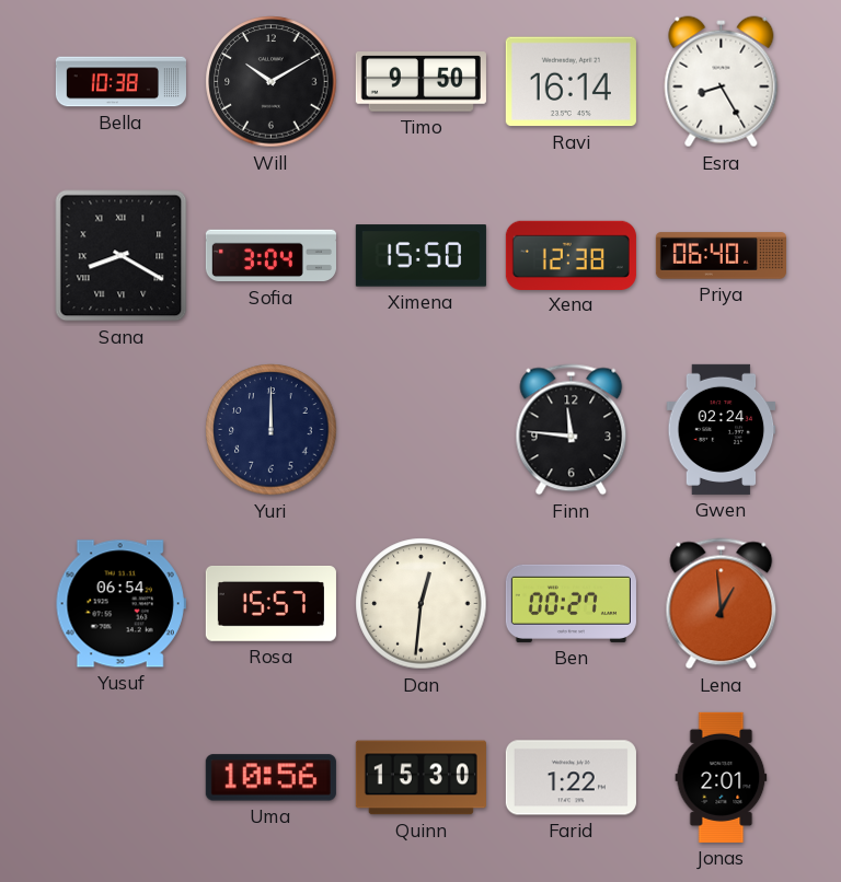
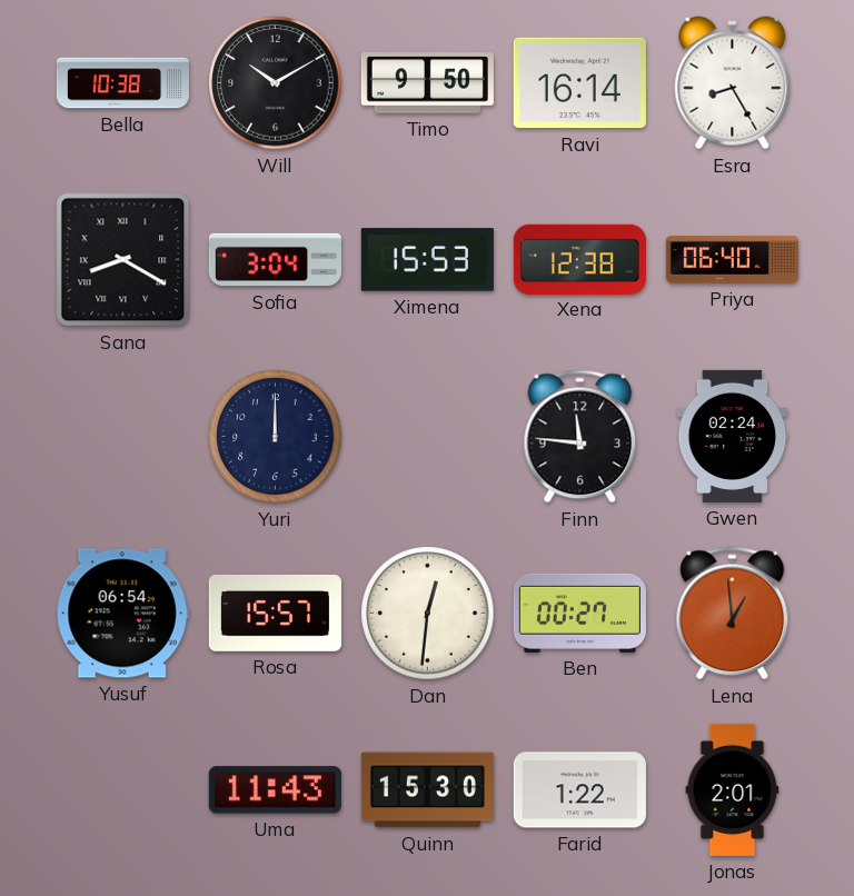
Ximena: 15:50 -> 15:53
Uma: 10:56 -> 11:43
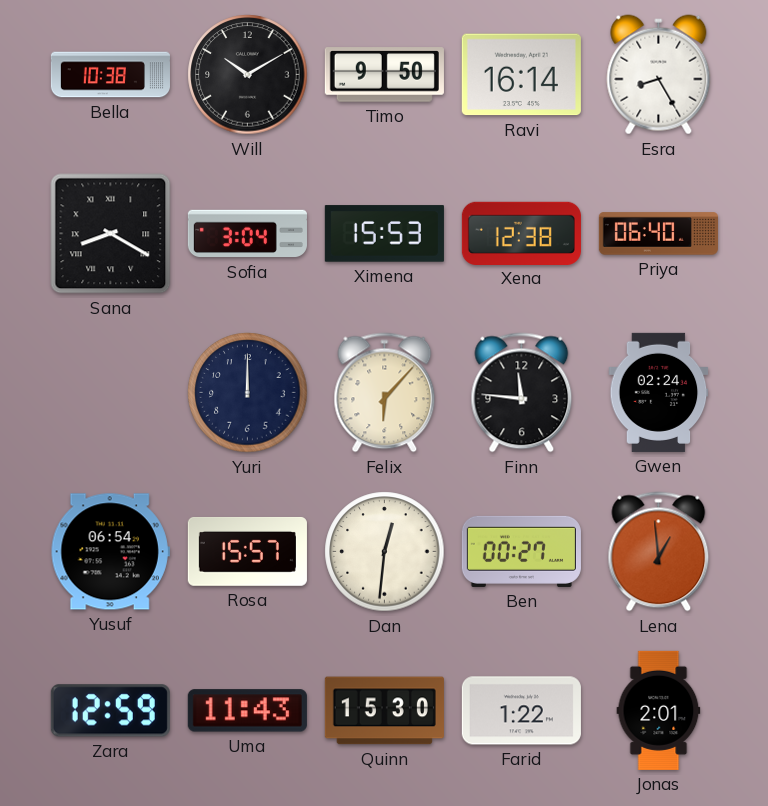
Felix: none -> 6:07
Zara: none -> 12:59
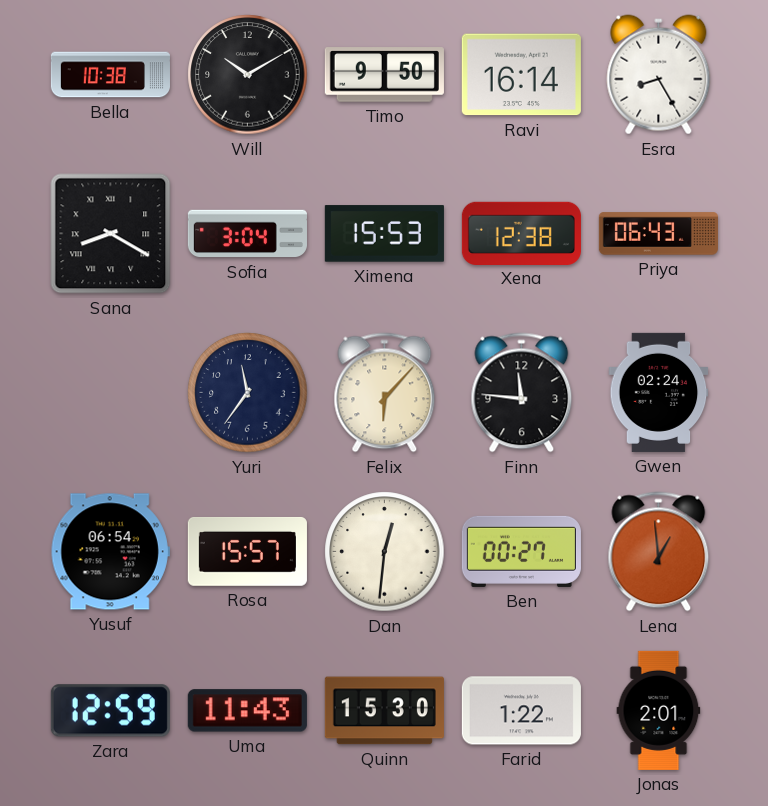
Priya: 06:40 -> 06:43
Yuri: 12:00 -> 11:36
